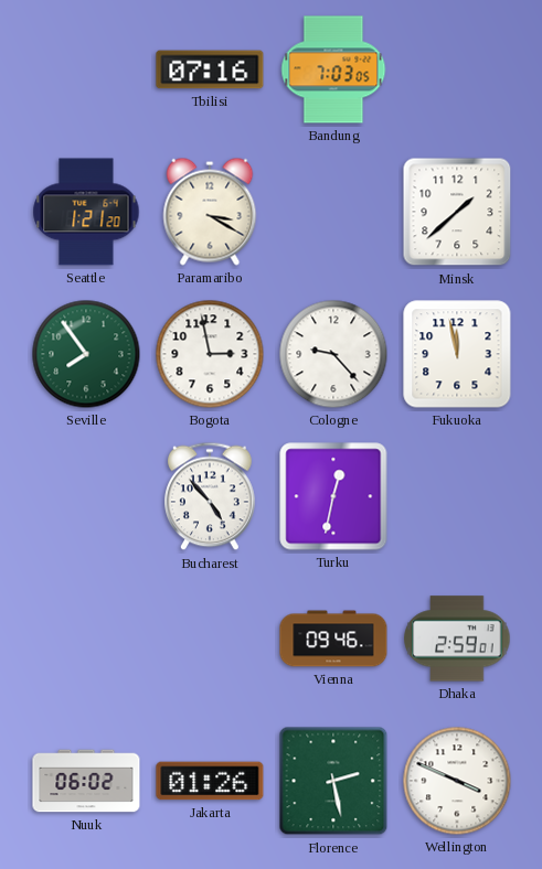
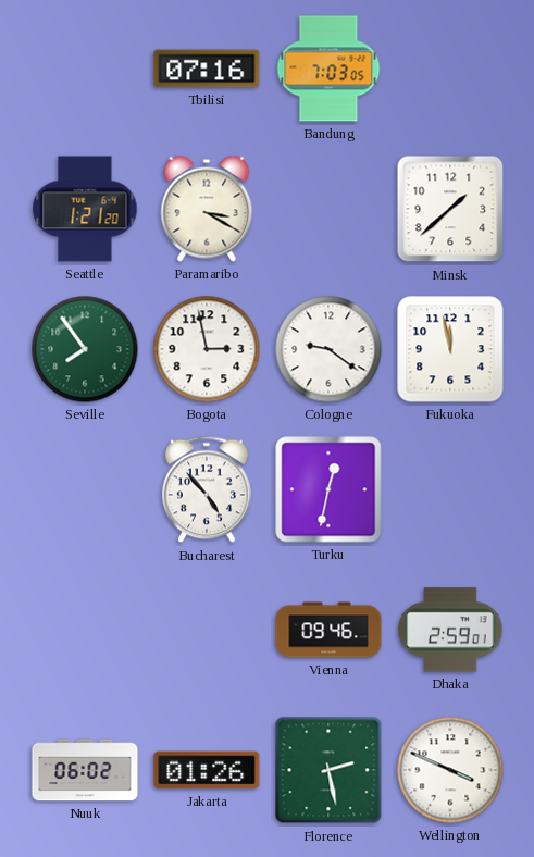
Cologne: 9:23 -> 9:21
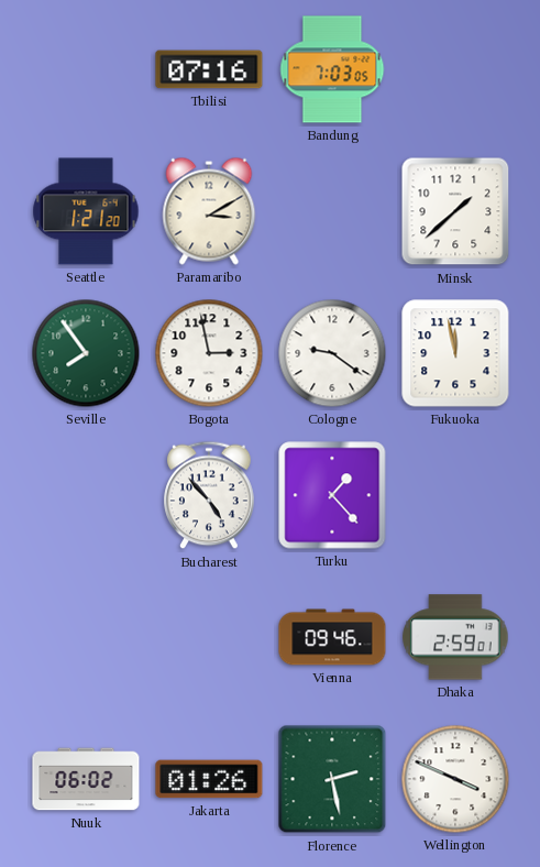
Paramaribo: 3:20 -> 3:10
Turku: 12:32 -> 1:23
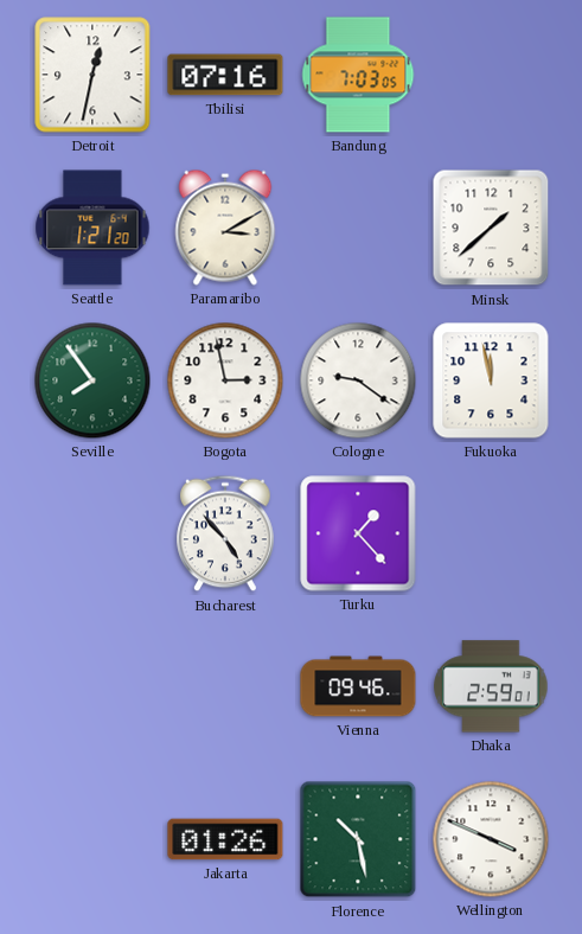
Detroit: none -> 12:32
Nuuk: 06:02 -> none
Florence: 2:28 -> 10:28
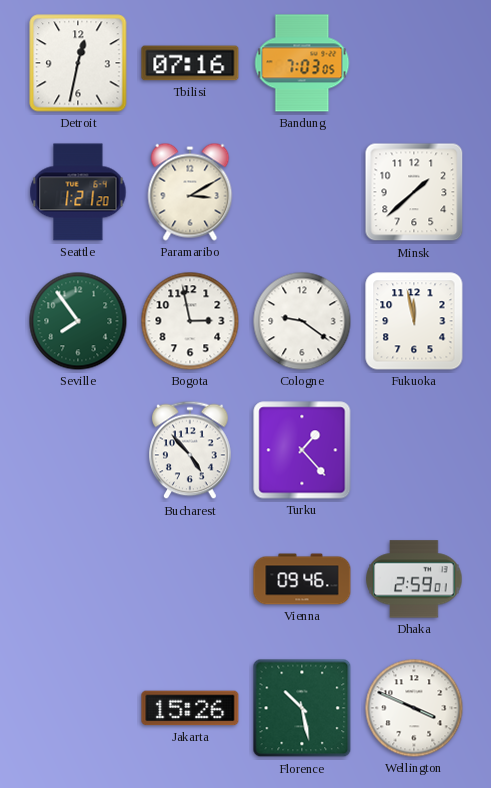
Jakarta: 01:26 -> 15:26
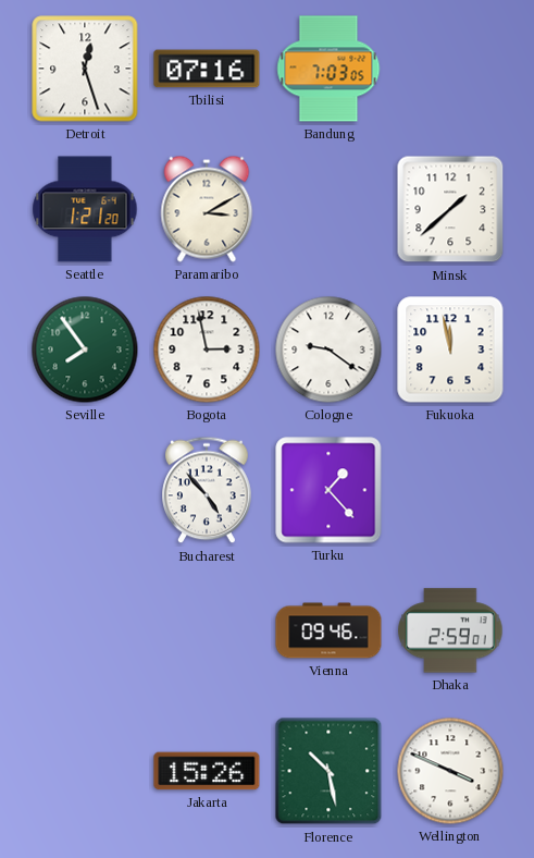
Detroit: 12:32 -> 12:27
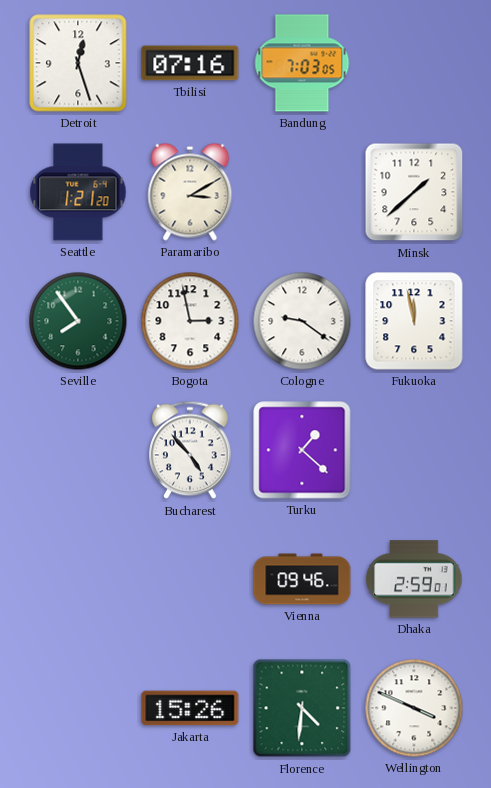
Turku: 1:23 -> 1:22
Florence: 10:28 -> 4:31
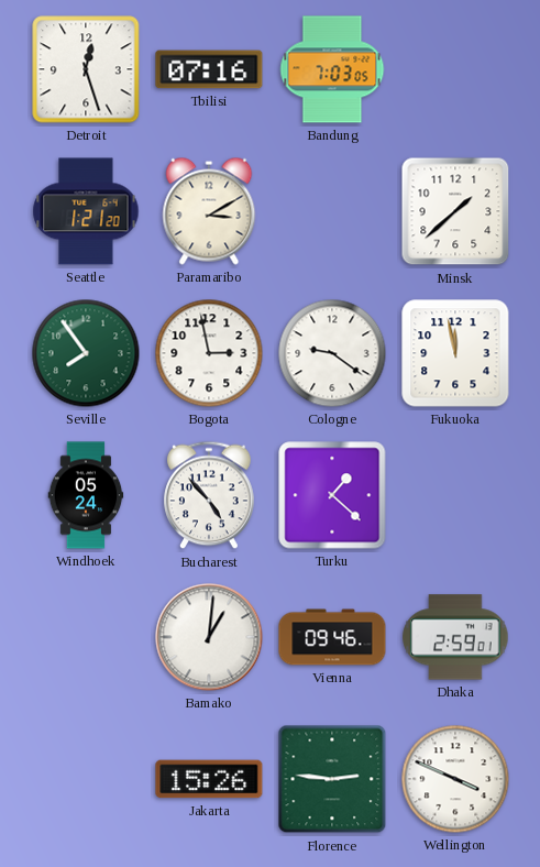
Windhoek: none -> 05:24
Bamako: none -> 1:01
Florence: 4:31 -> 2:46
